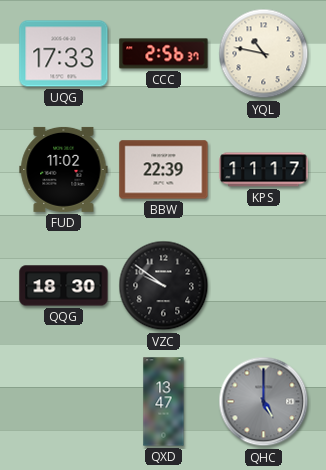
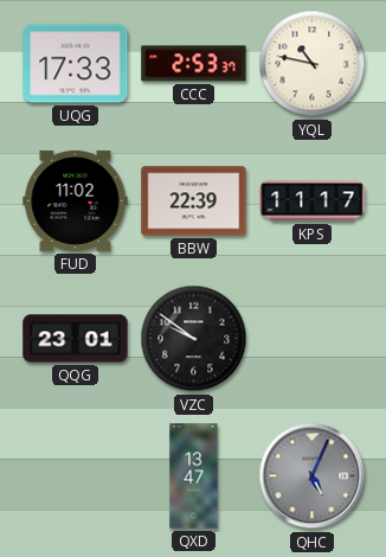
CCC: 2:56 -> 2:53
QQG: 18:30 -> 23:01
QHC: 5:00 -> 5:04
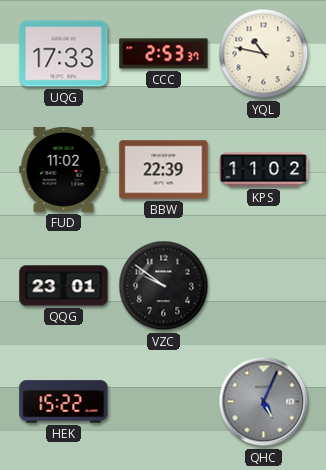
KPS: 11:17 -> 11:02
HEK: none -> 15:22
QXD: 13:47 -> none
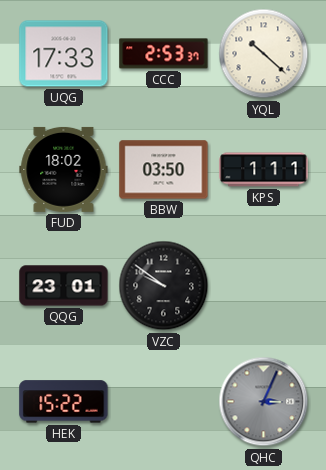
YQL: 10:47 -> 10:22
FUD: 11:02 -> 18:02
BBW: 22:39 -> 03:50
KPS: 11:02 -> 1:11
QHC: 5:04 -> 3:04
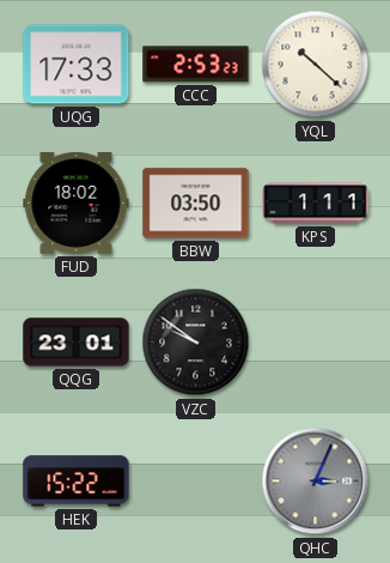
CCC: 2:53:37 -> 2:53:23
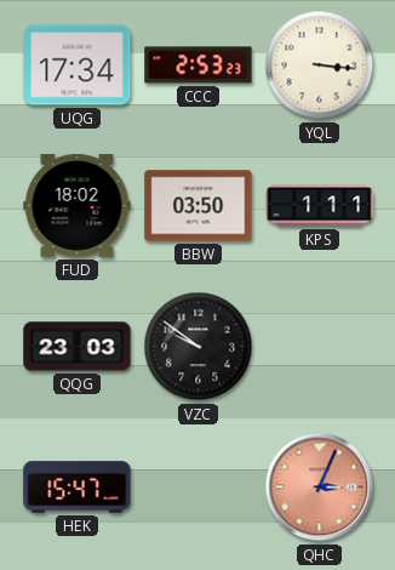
UQG: 17:33 -> 17:34
YQL: 10:22 -> 3:16
QQG: 23:01 -> 23:03
HEK: 15:22 -> 15:47
QHC dial: grey -> salmon
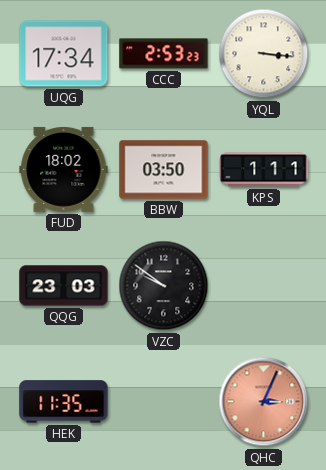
HEK: 15:47 -> 11:35
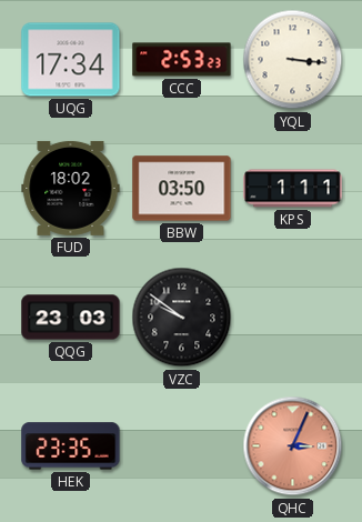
HEK: 11:35 -> 23:35
